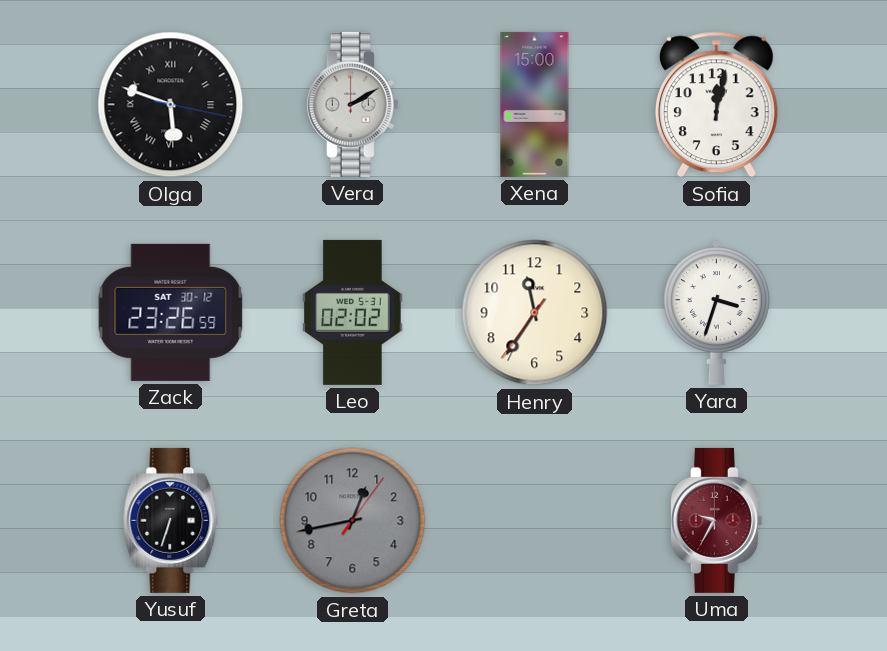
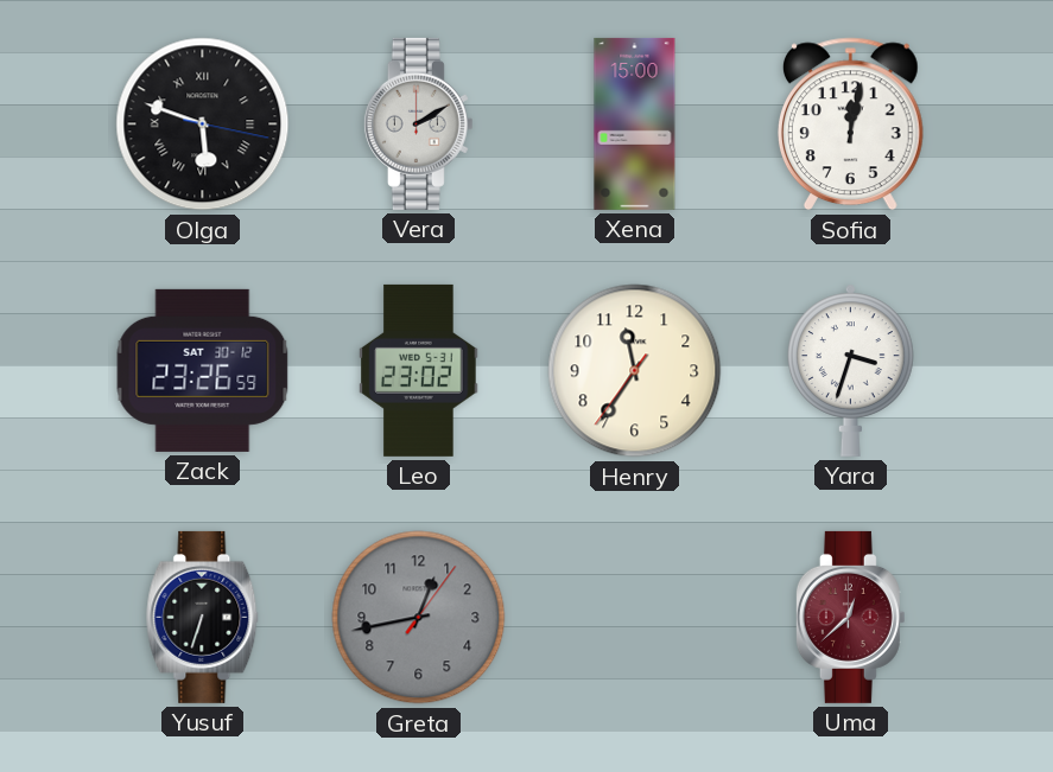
Leo: 02:02 -> 23:02
Uma: 9:35 -> 12:38
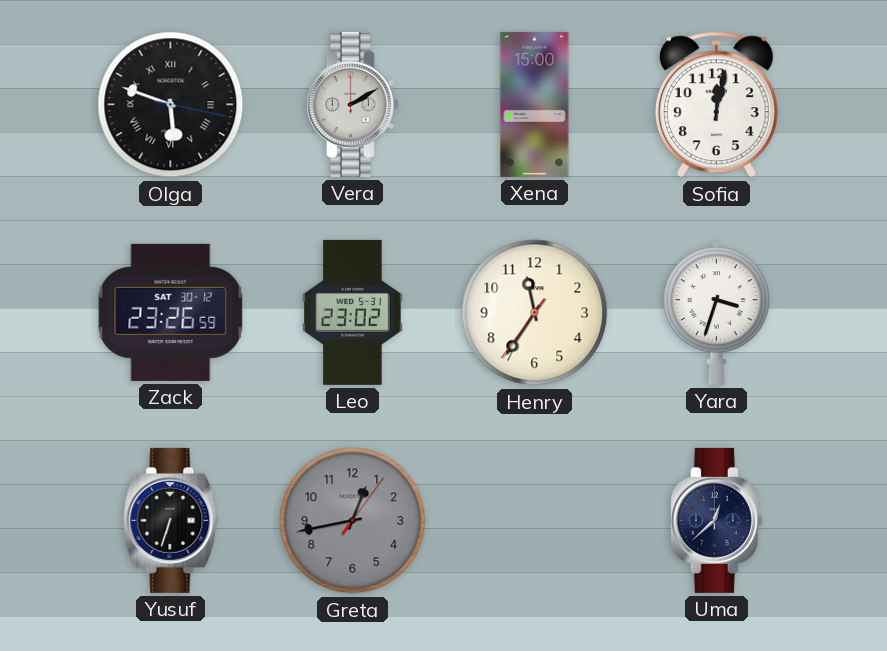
Uma dial: burgundy -> navy
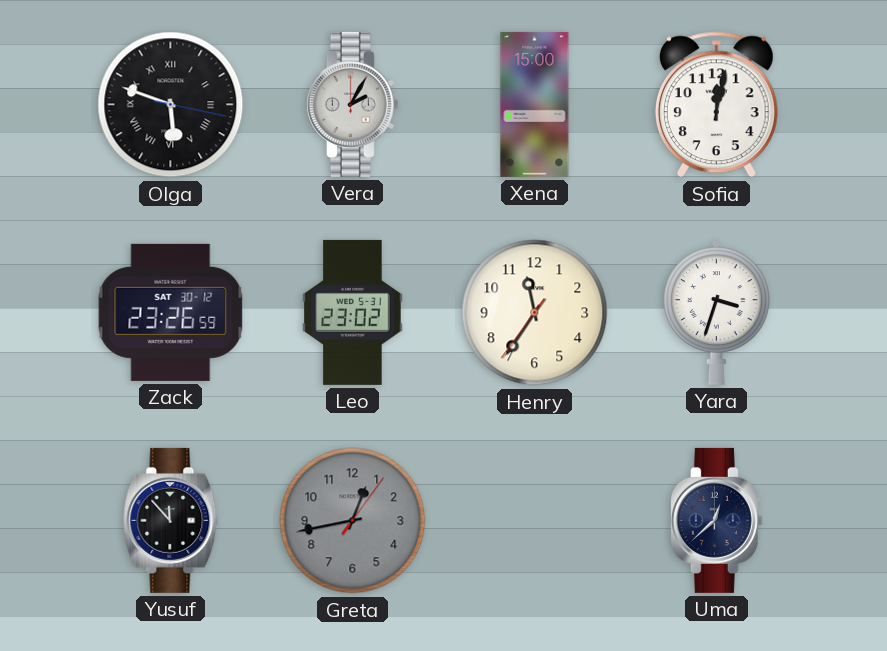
Vera: 2:10 -> 2:05
Yusuf: 6:33 -> 11:53
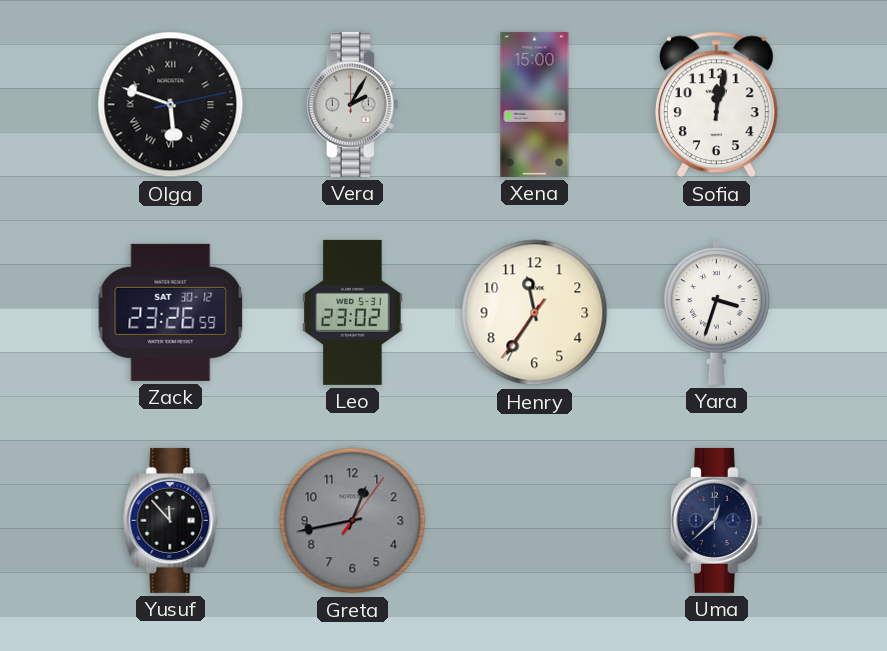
Olga: 5:48:17 -> 5:48:13
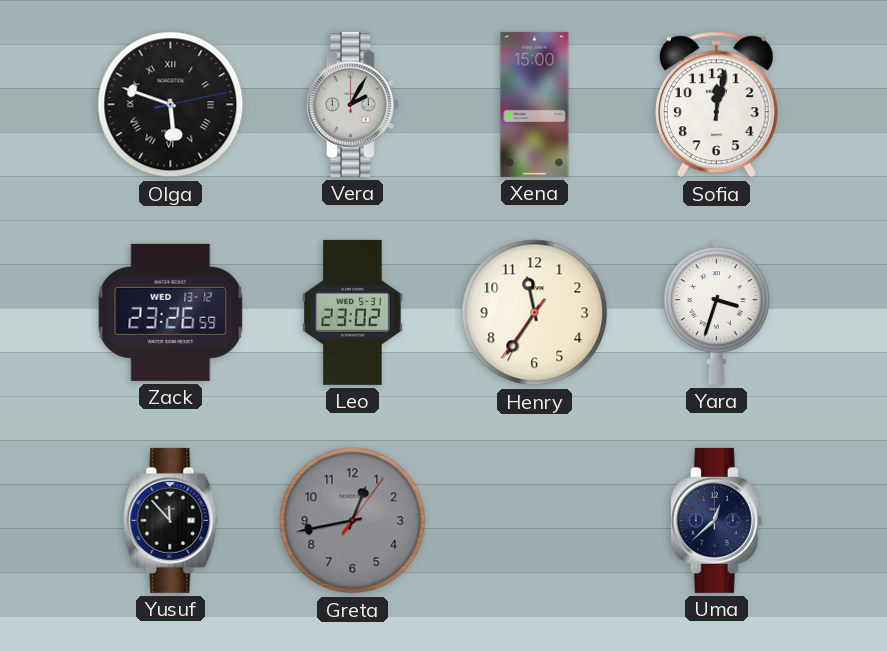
Zack date: SAT 30-12 -> WED 13-12
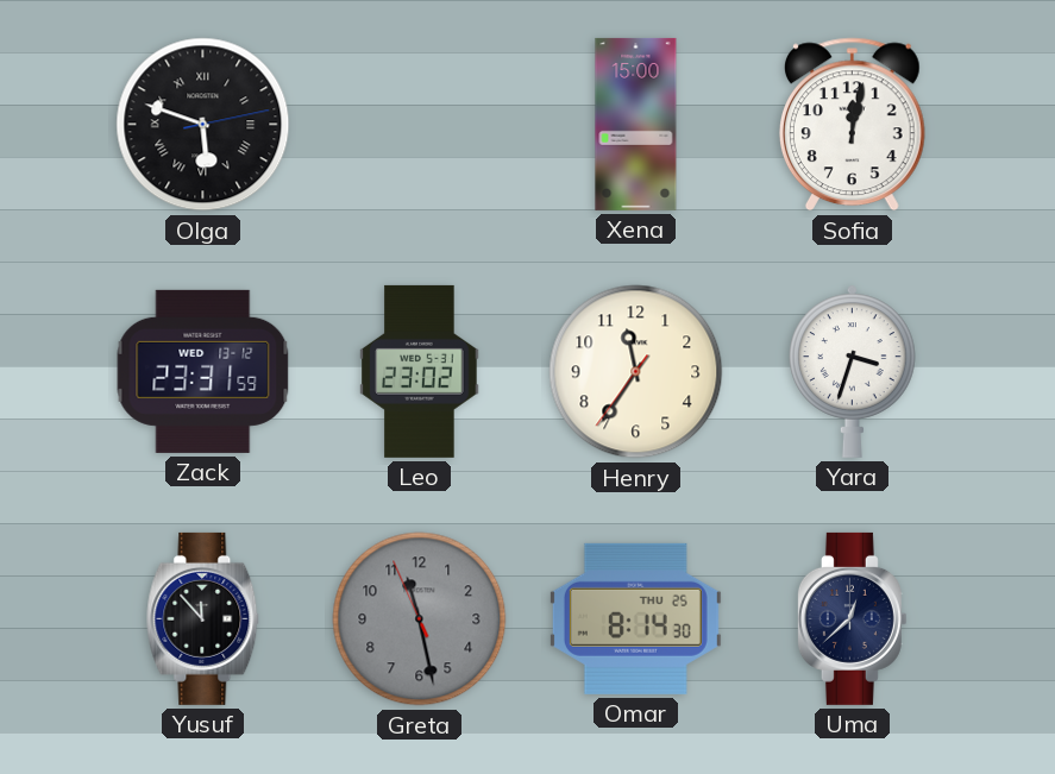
Vera: 2:05 -> none
Zack: 23:26 -> 23:31
Greta: 12:43 -> 11:27
Omar: none -> 8:14
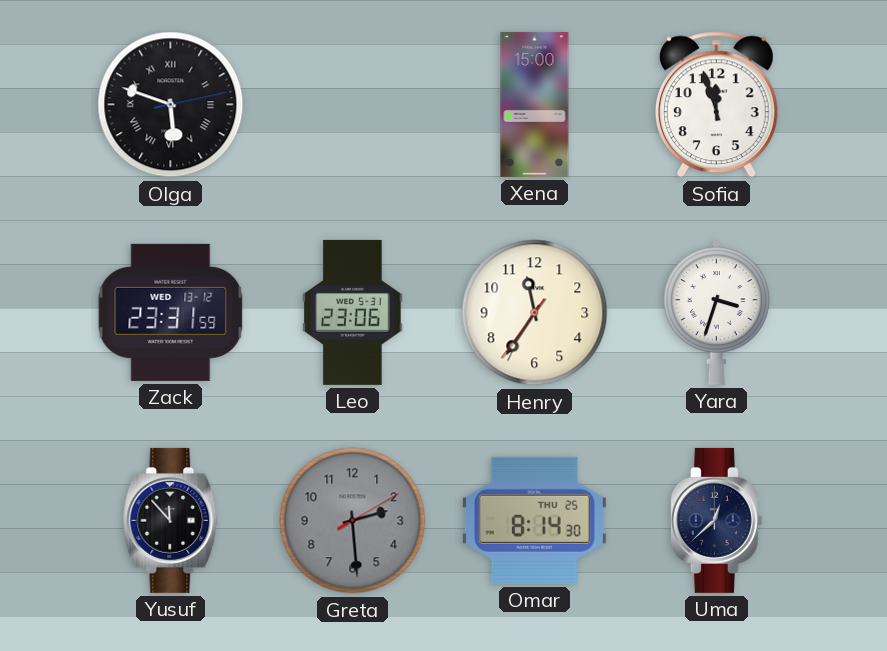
Sofia: 12:02 -> 11:57
Leo: 23:02 -> 23:06
Greta: 11:27 -> 2:29
